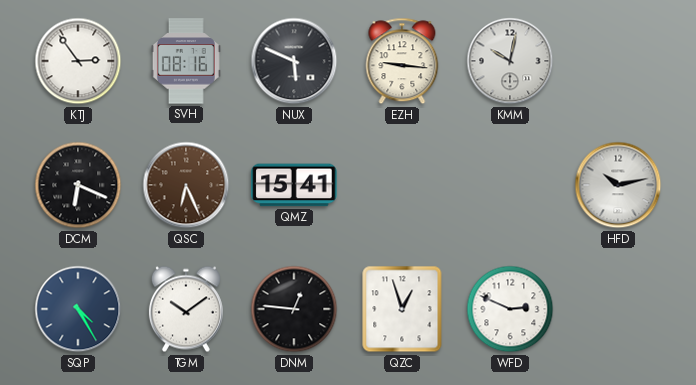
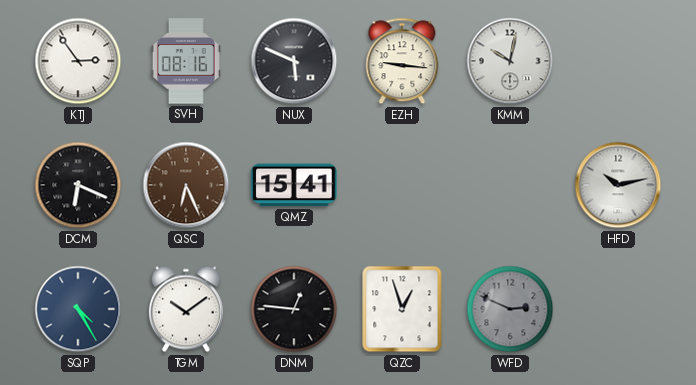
WFD dial: white -> grey
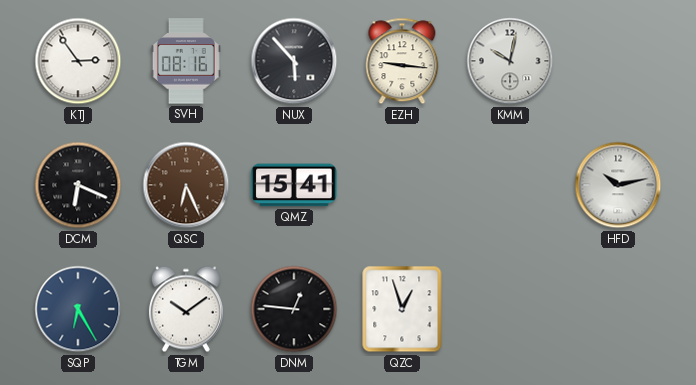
NUX: 5:49 -> 5:53
SQP: 4:25 -> 6:25
WFD: 2:49 -> none
